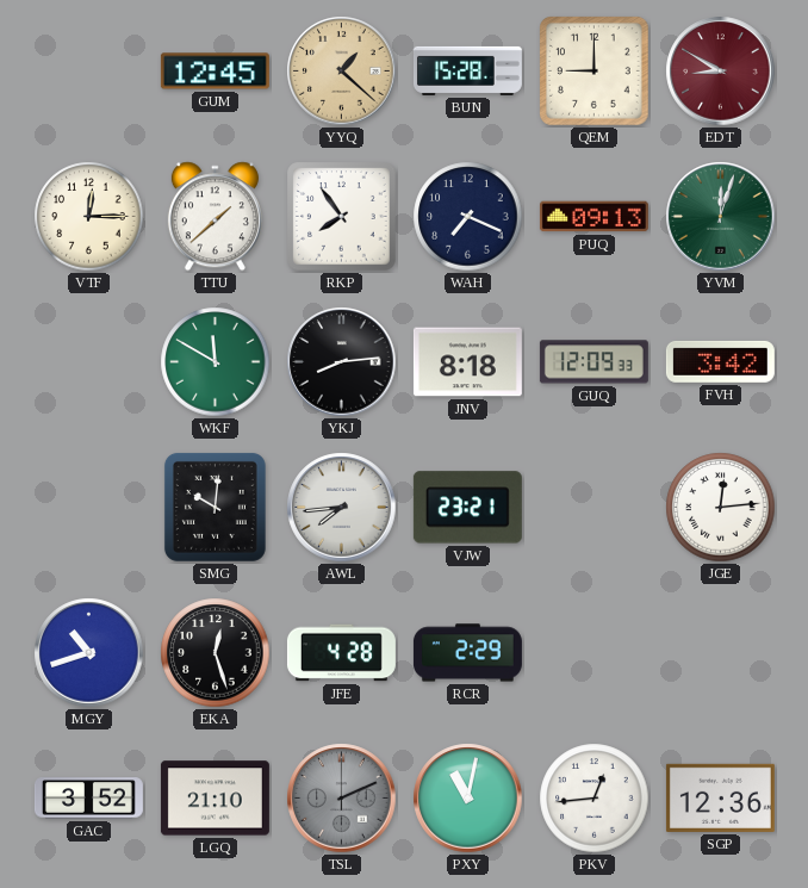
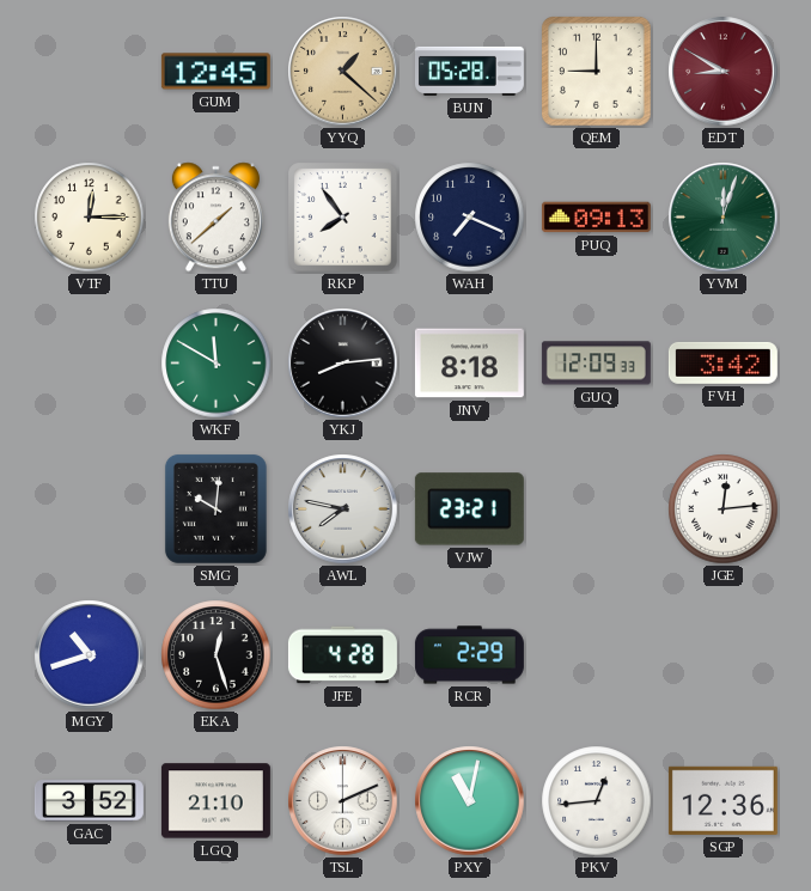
BUN: 15:28 -> 05:28
AWL: 7:44 -> 7:47
TSL dial: grey -> white
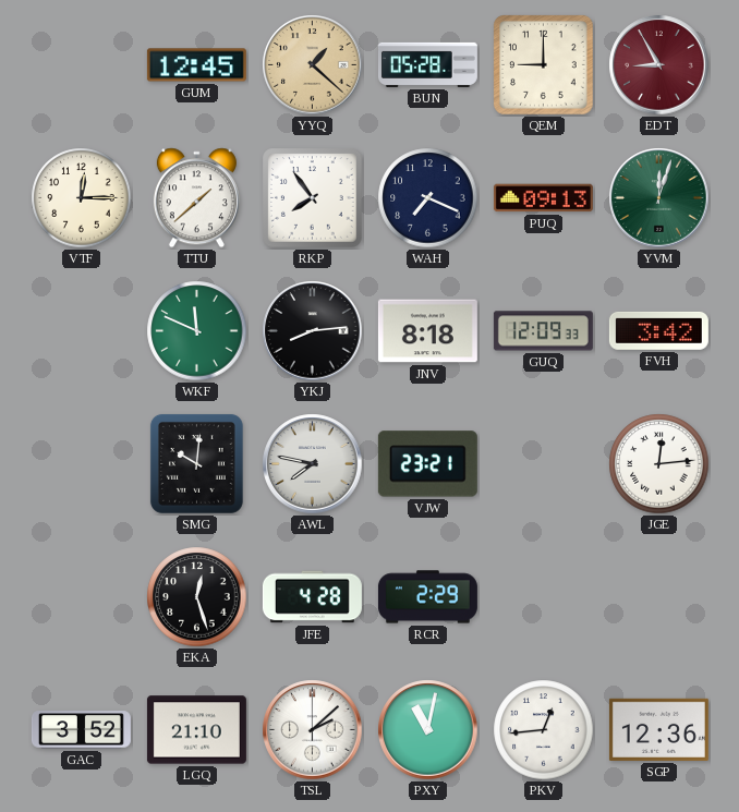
EDT: 8:50 -> 8:55
WKF: 11:50 -> 11:49
MGY: 10:42 -> none
TSL: 2:11 -> 2:08
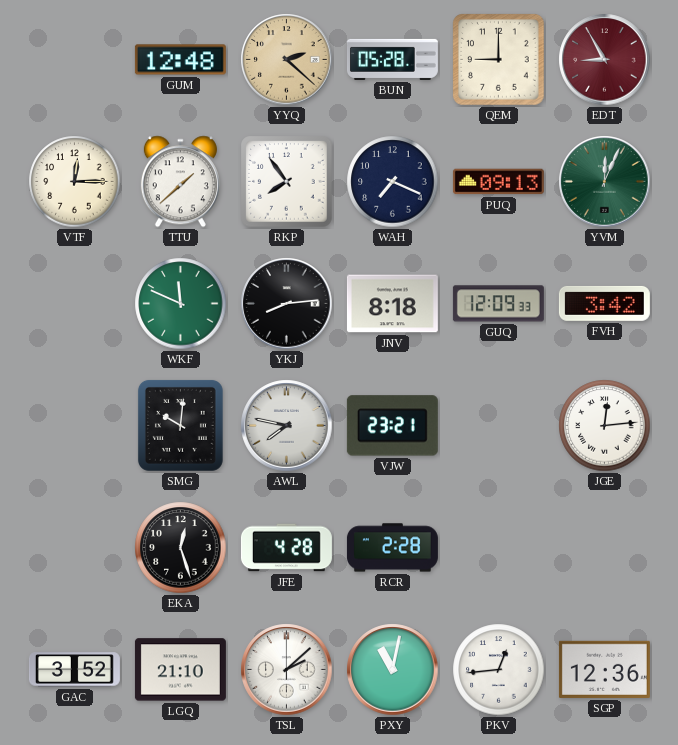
GUM: 12:45 -> 12:48
YYQ: 1:22 -> 2:22
YVM: 12:03 -> 12:04
RCR: 2:29 -> 2:28
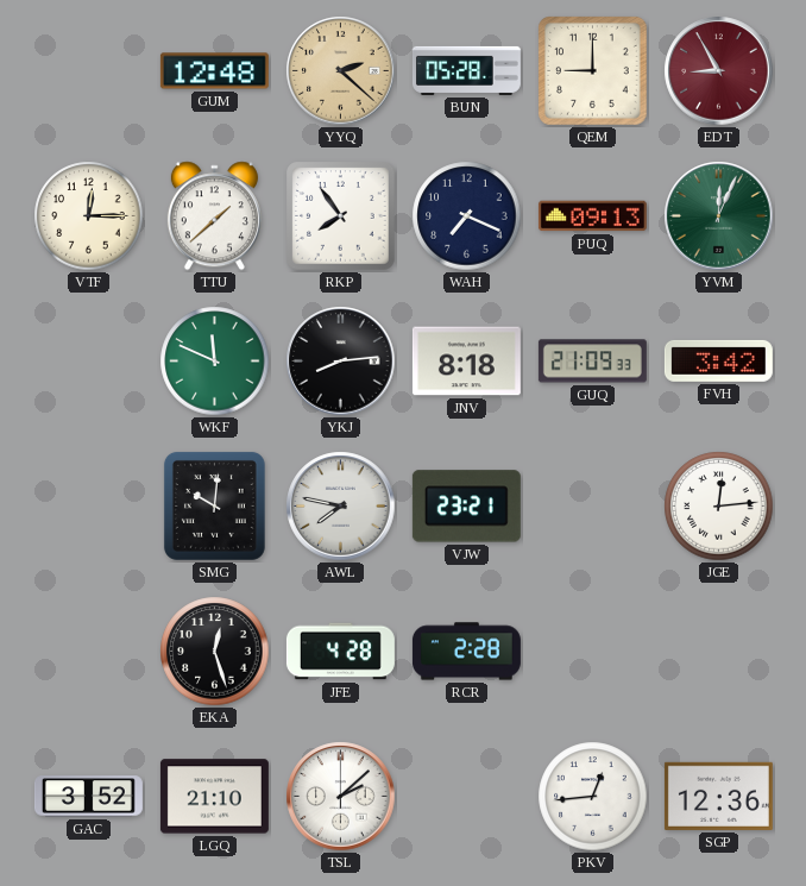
GUQ: 12:09 -> 21:09
PXY: 11:02 -> none
